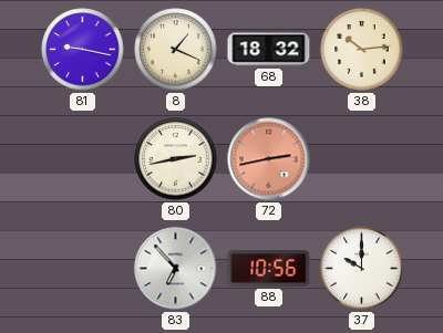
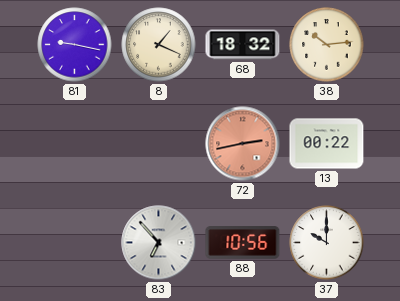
80: 2:43 -> none
13: none -> 00:22
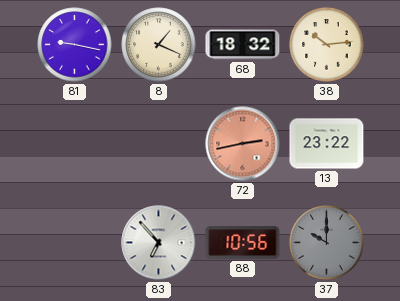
13: 00:22 -> 23:22
37 dial: white -> grey
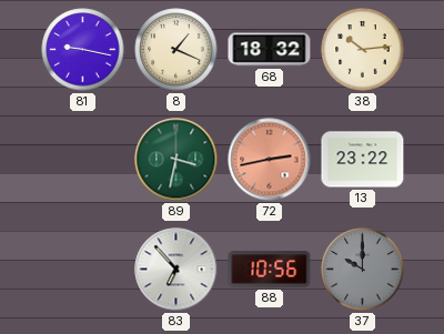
89: none -> 3:32
